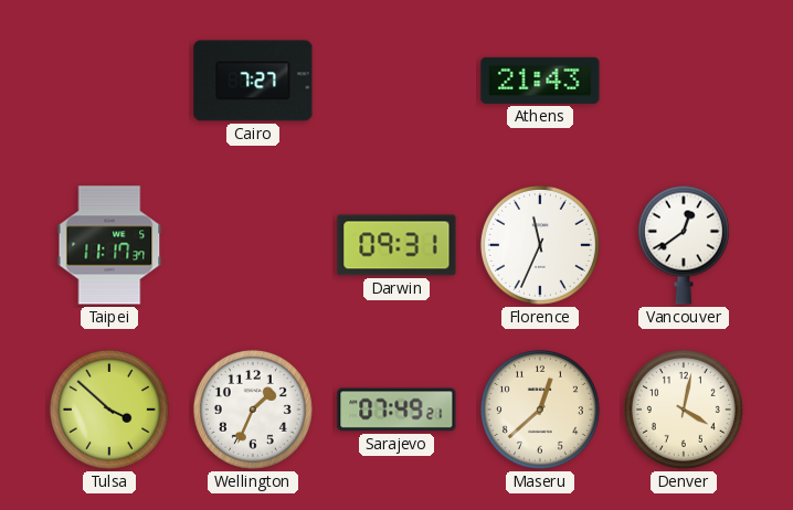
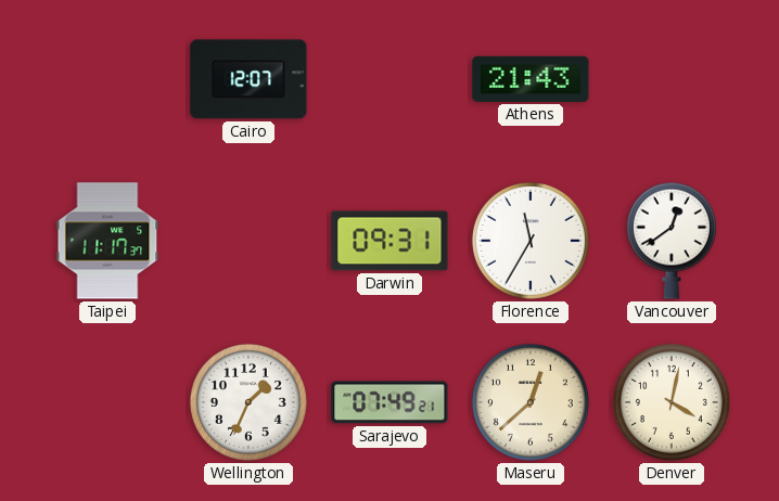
Cairo: 7:27 -> 12:07
Florence: 11:34 -> 11:35
Tulsa: 3:52 -> none
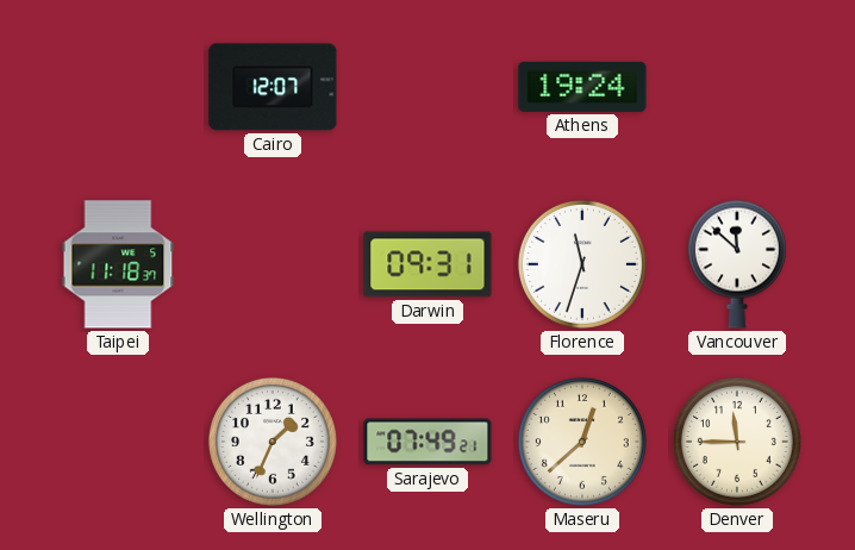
Athens: 21:43 -> 19:24
Taipei: 11:17 -> 11:18
Florence: 11:35 -> 11:33
Vancouver: 12:39 -> 11:52
Denver: 4:02 -> 11:45
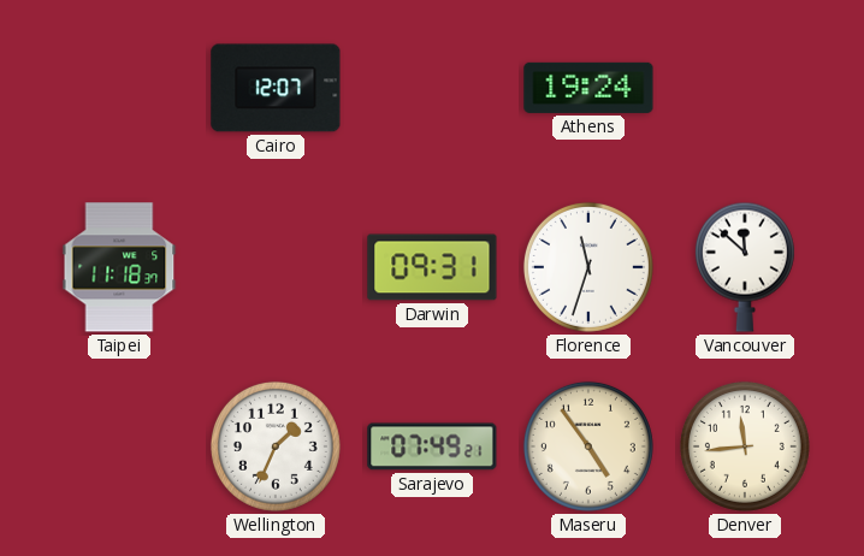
Maseru: 12:38 -> 4:54
Denver: 11:45 -> 11:44
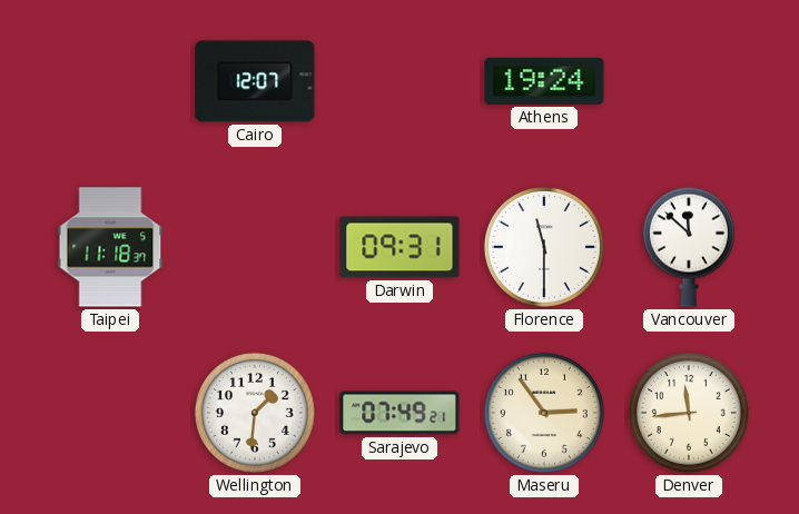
Florence: 11:33 -> 11:30
Wellington: 1:34 -> 1:31
Maseru: 4:54 -> 2:54
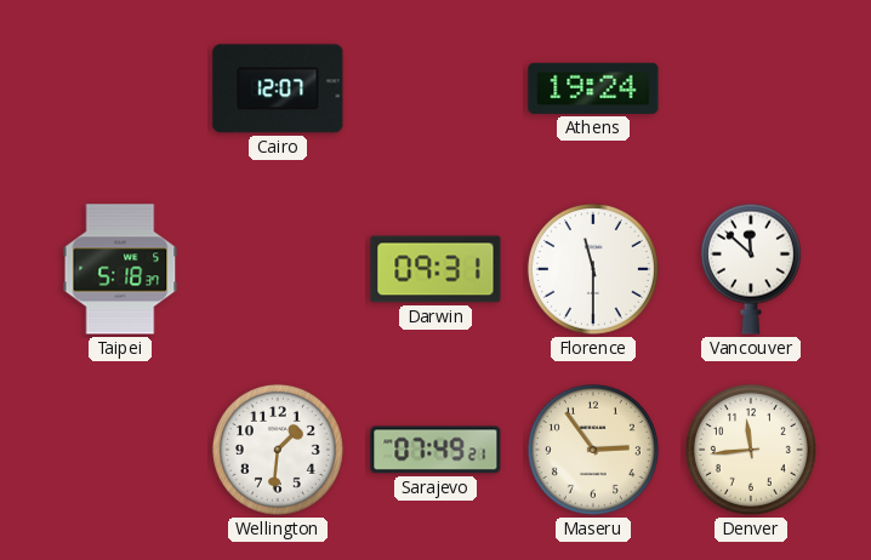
Taipei: 11:18 -> 5:18
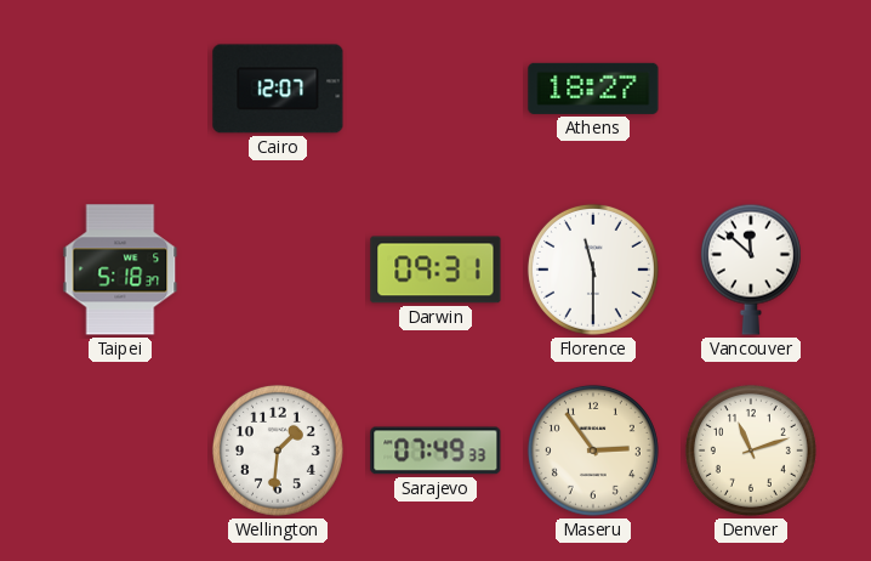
Athens: 19:24 -> 18:27
Sarajevo: 07:49:21 -> 07:49:33
Denver: 11:44 -> 11:12
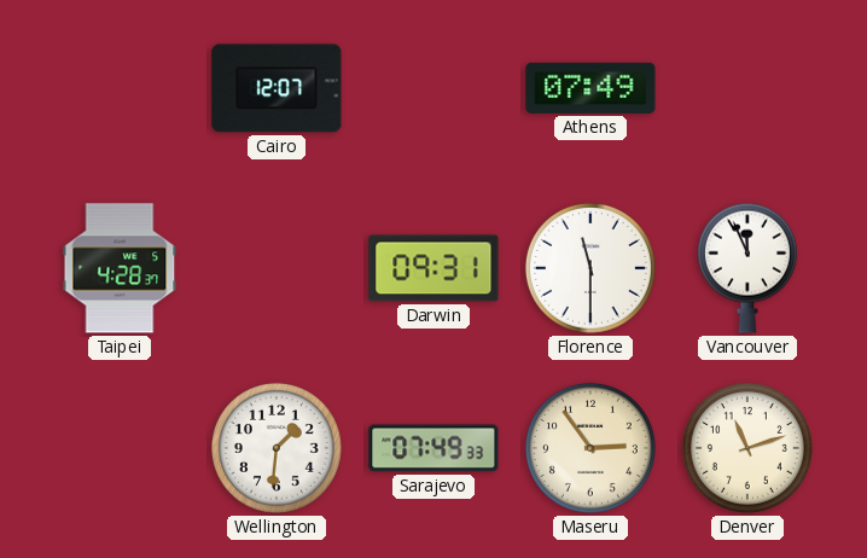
Athens: 18:27 -> 07:49
Taipei: 5:18 -> 4:28
Vancouver: 11:52 -> 11:56
